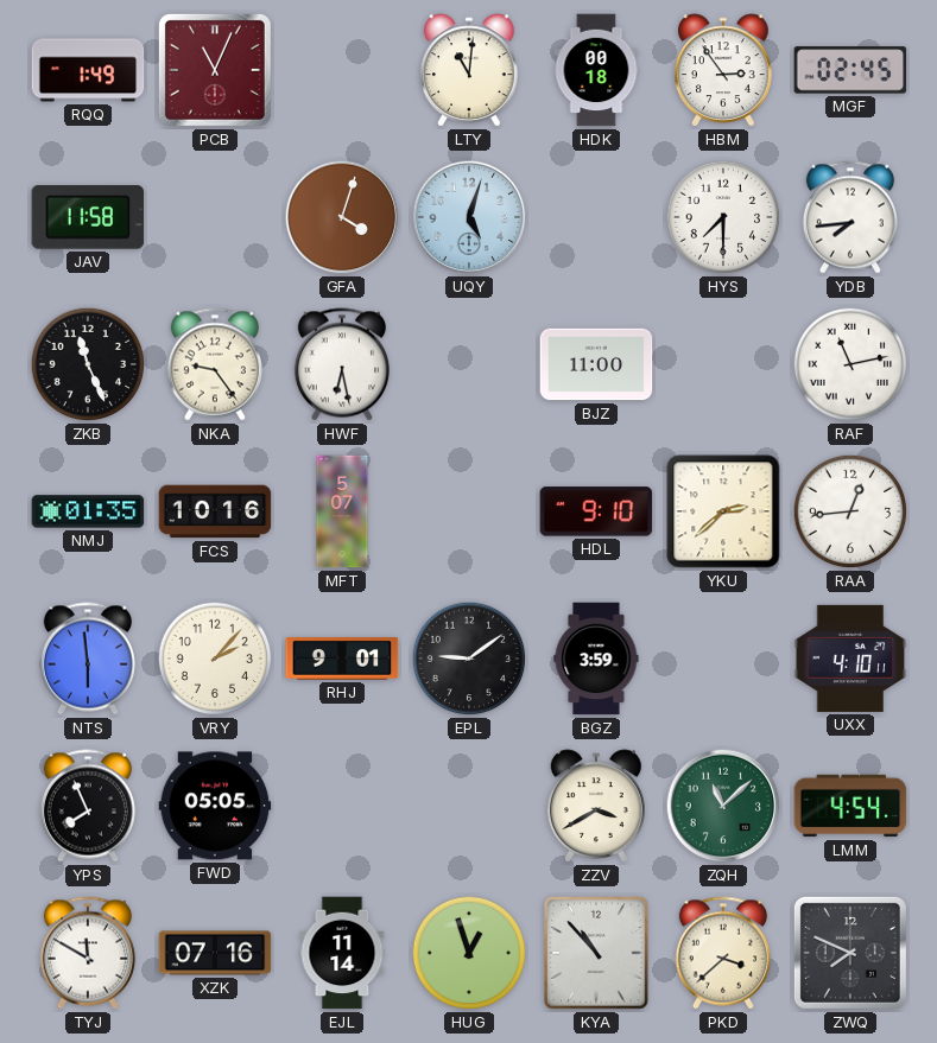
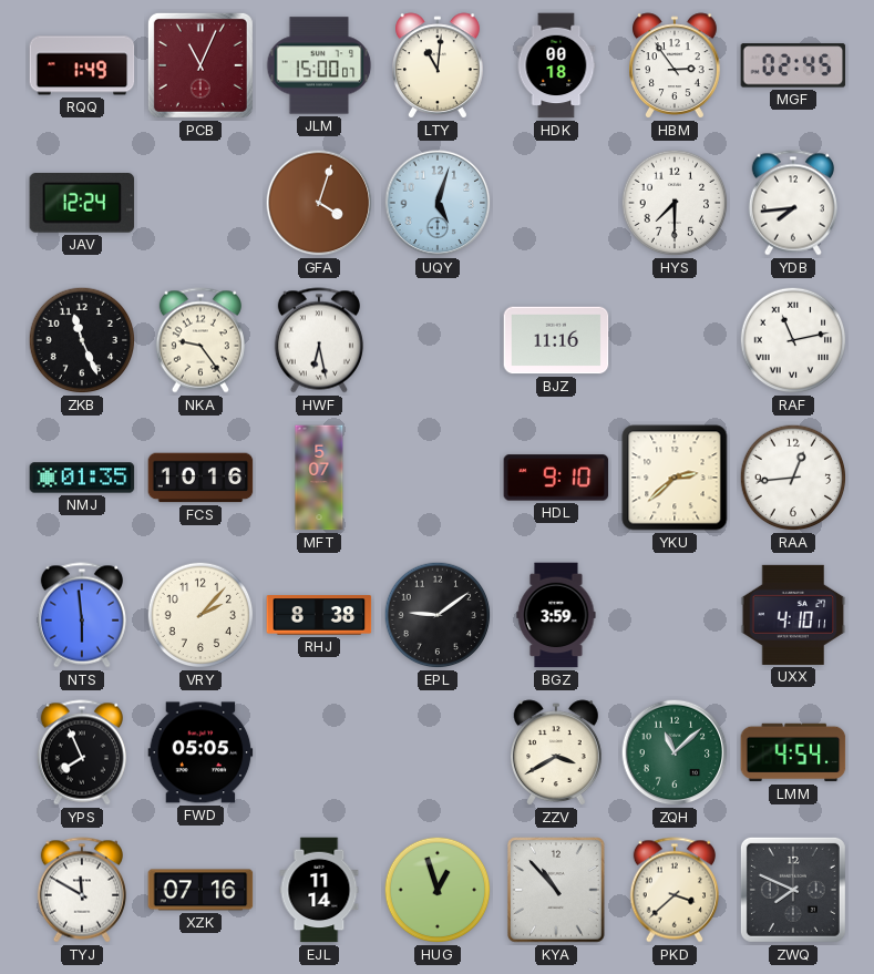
JLM: none -> 15:00
JAV: 11:58 -> 12:24
BJZ: 11:00 -> 11:16
RHJ: 9:01 -> 8:38
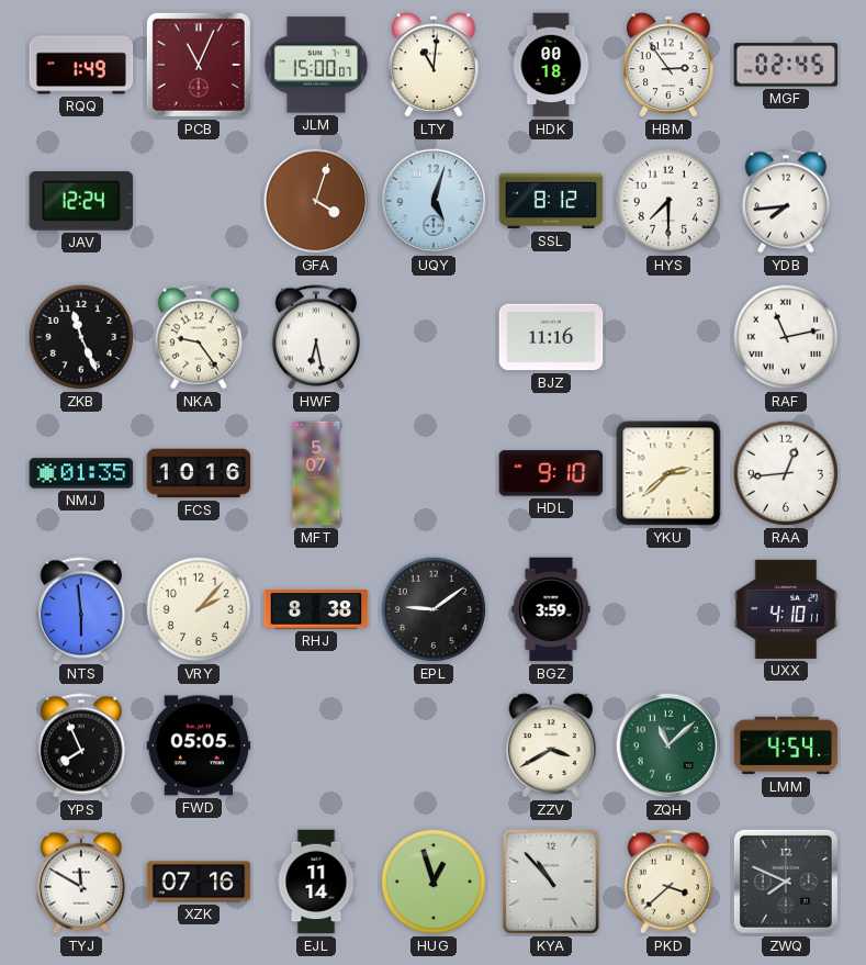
SSL: none -> 8:12
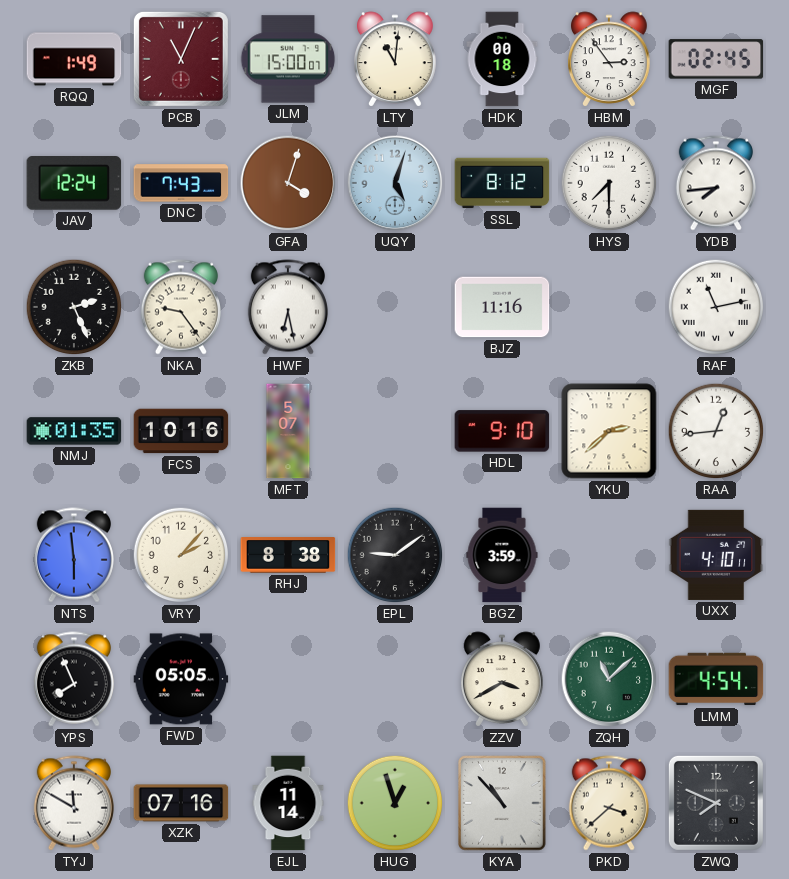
DNC: none -> 7:43
ZKB: 11:26 -> 2:26
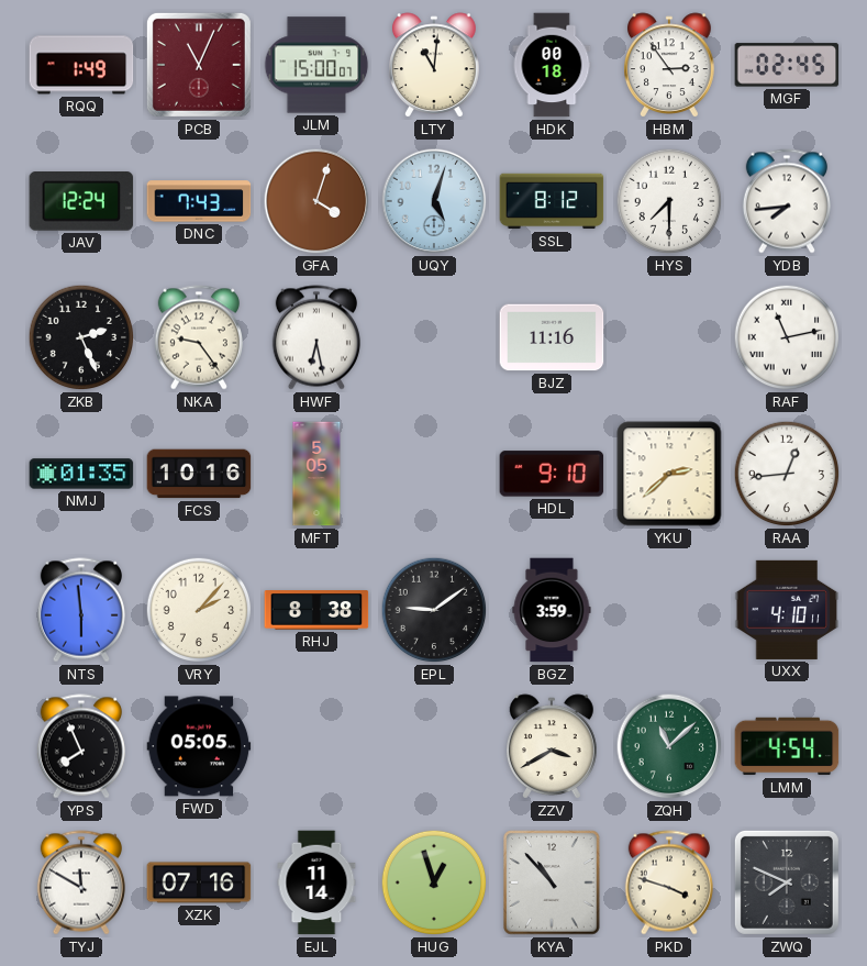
MFT: 5:07 -> 5:05
PKD: 3:38 -> 3:48
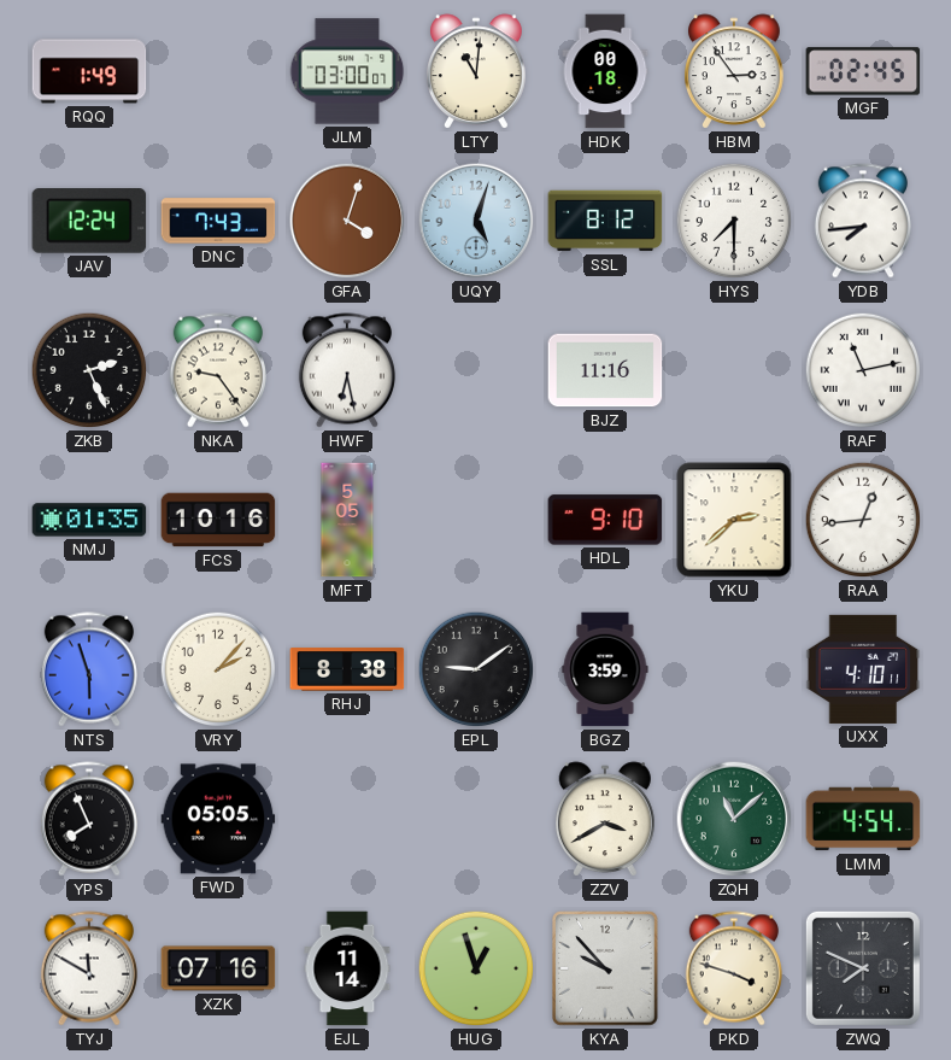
PCB: 11:04 -> none
JLM: 15:00 -> 03:00
NTS: 5:59 -> 5:57
KYA: 10:53 -> 9:53
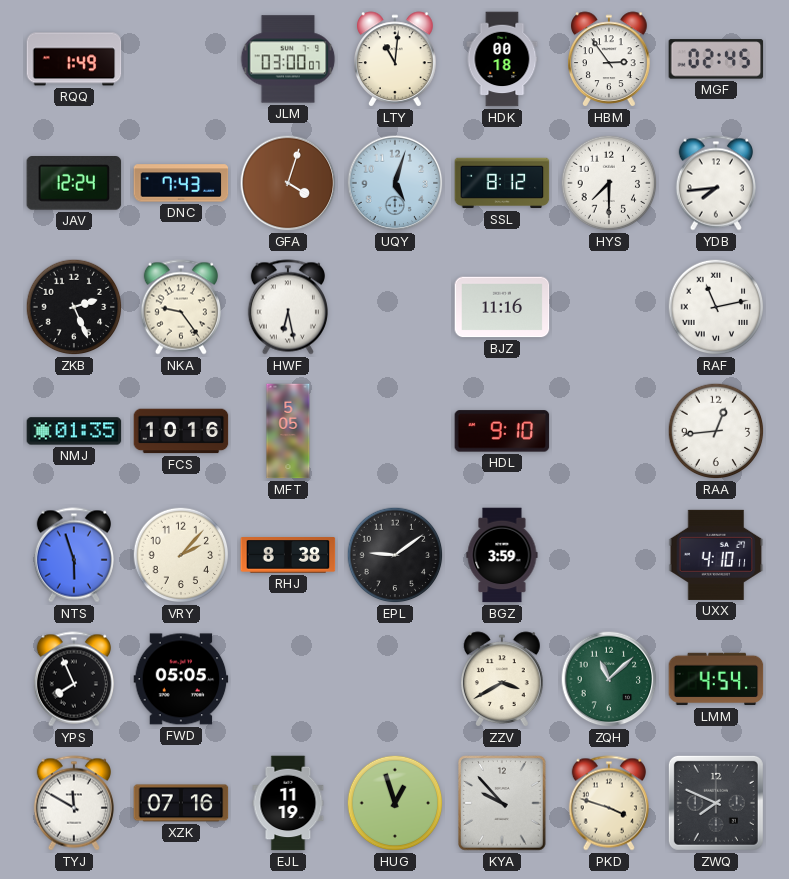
YKU: 2:38 -> none
EJL: 11:14 -> 11:19
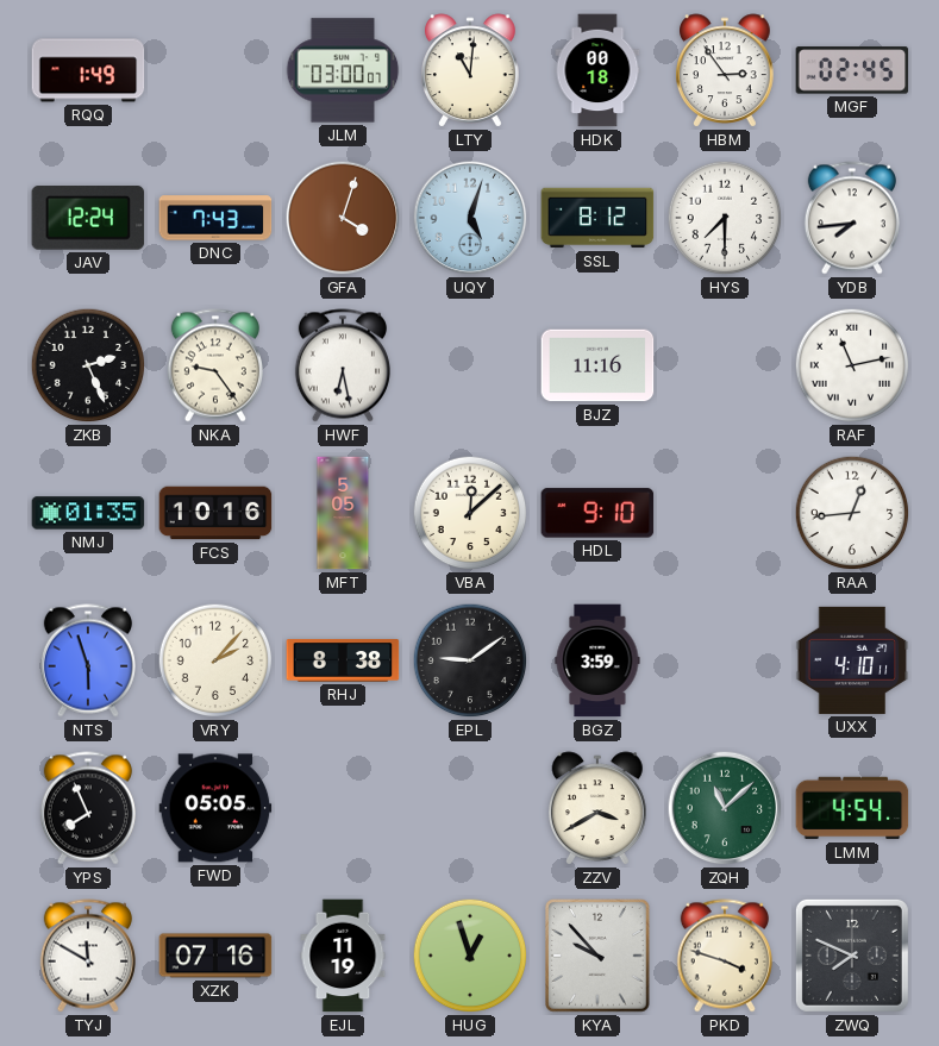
VBA: none -> 12:08
